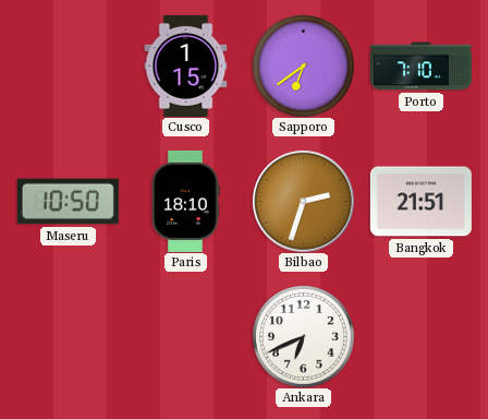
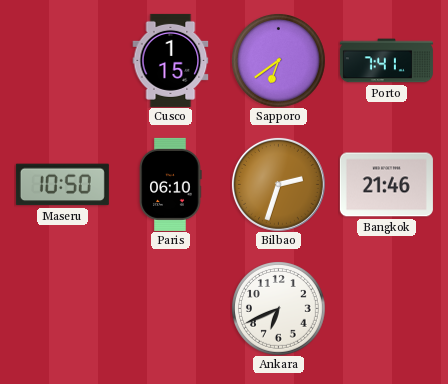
Porto: 7:10 -> 7:41
Paris: 18:10 -> 06:10
Bangkok: 21:51 -> 21:46
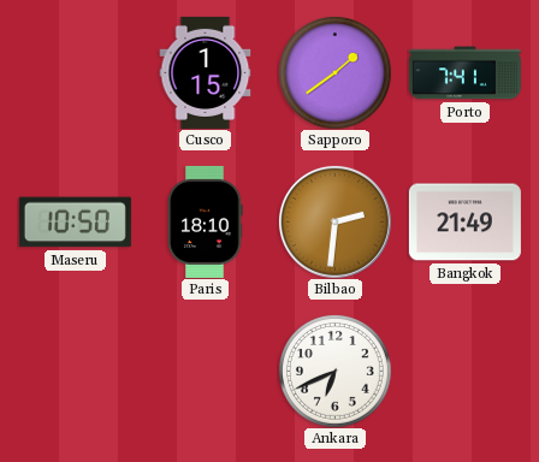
Sapporo: 6:39 -> 1:39
Paris: 06:10 -> 18:10
Bilbao: 2:33 -> 2:31
Bangkok: 21:46 -> 21:49
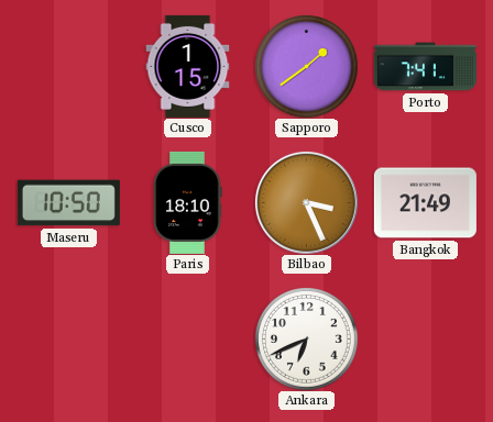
Bilbao: 2:31 -> 3:26
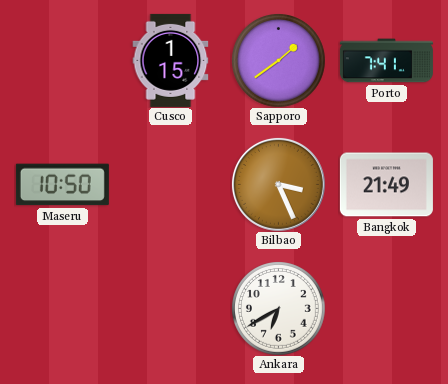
Paris: 18:10 -> none
Ankara: 6:41 -> 6:40
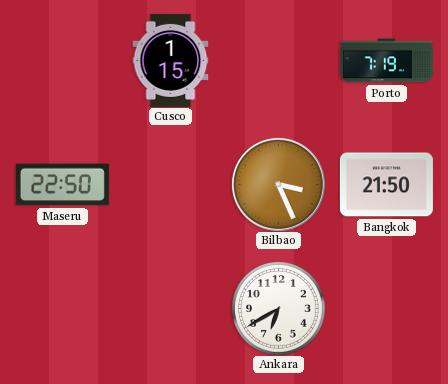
Sapporo: 1:39 -> none
Porto: 7:41 -> 7:19
Maseru: 10:50 -> 22:50
Bangkok: 21:49 -> 21:50
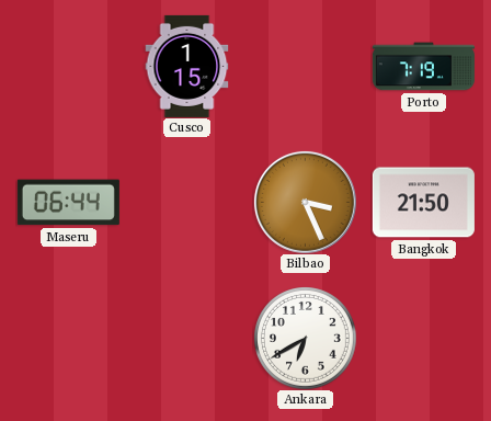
Maseru: 22:50 -> 06:44
